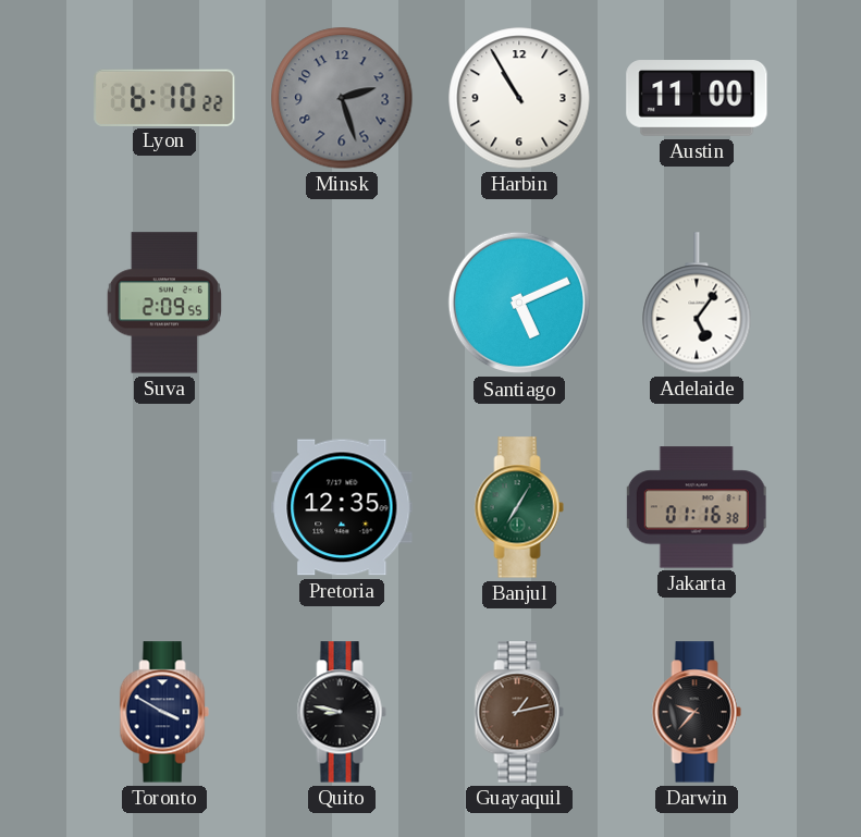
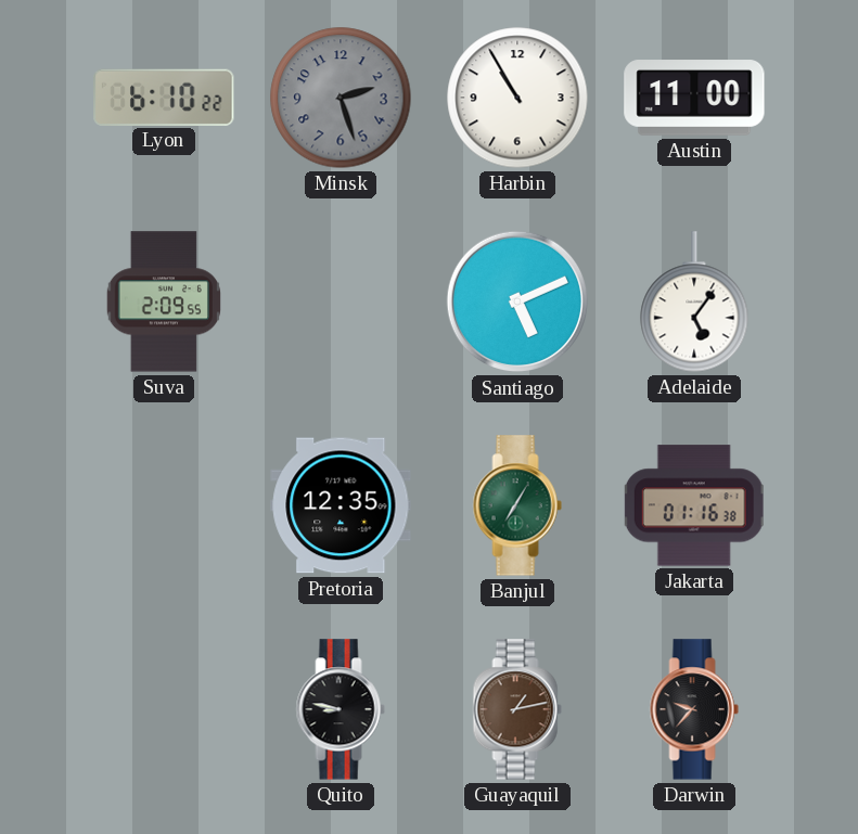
Toronto: 3:50 -> none
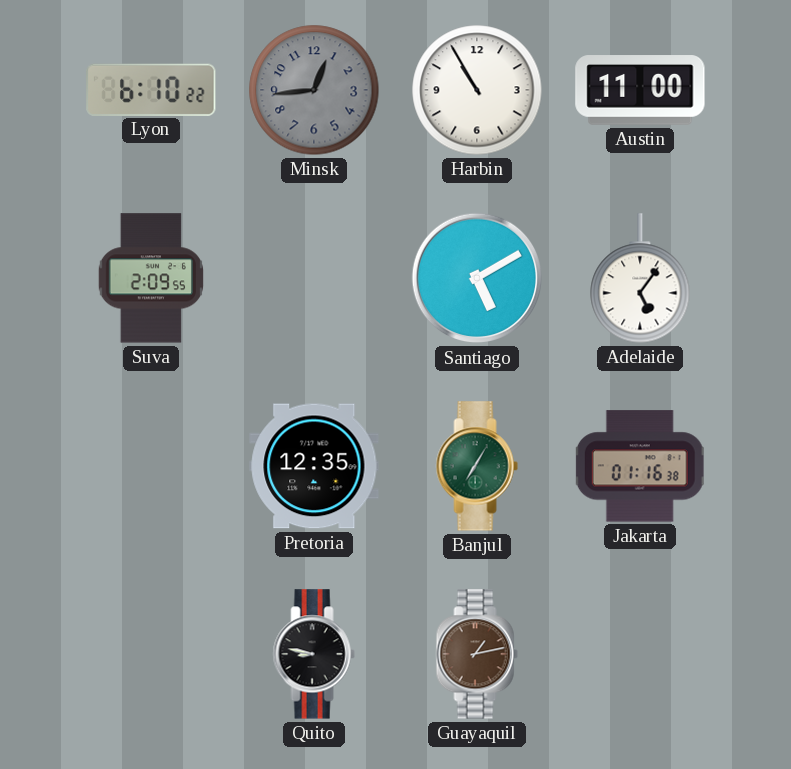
Minsk: 2:27 -> 12:44
Santiago: 5:11 -> 5:10
Darwin: 9:37 -> none
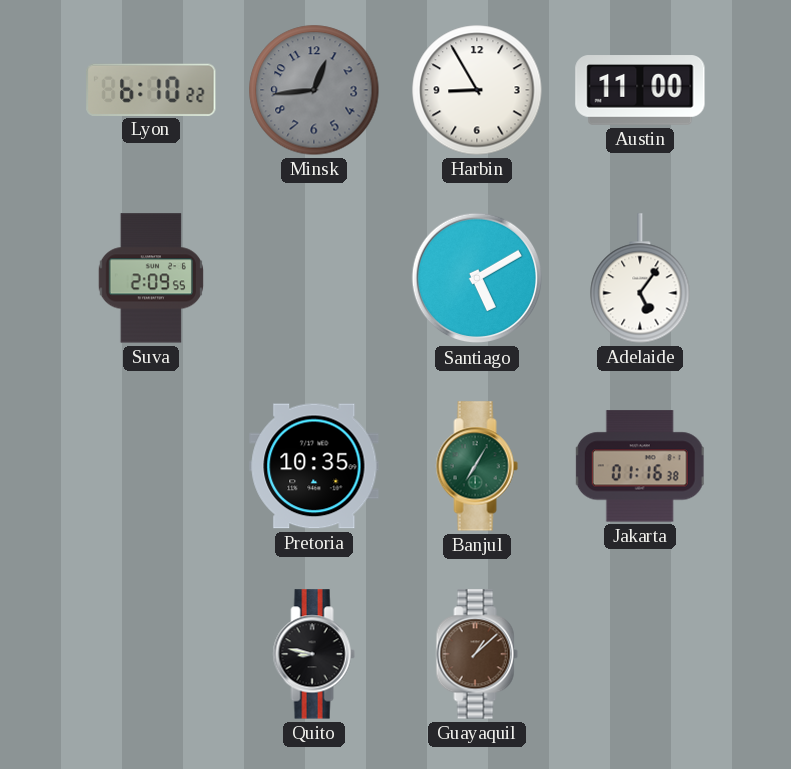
Harbin: 10:55 -> 8:55
Pretoria: 12:35 -> 10:35
Guayaquil: 1:13 -> 1:08
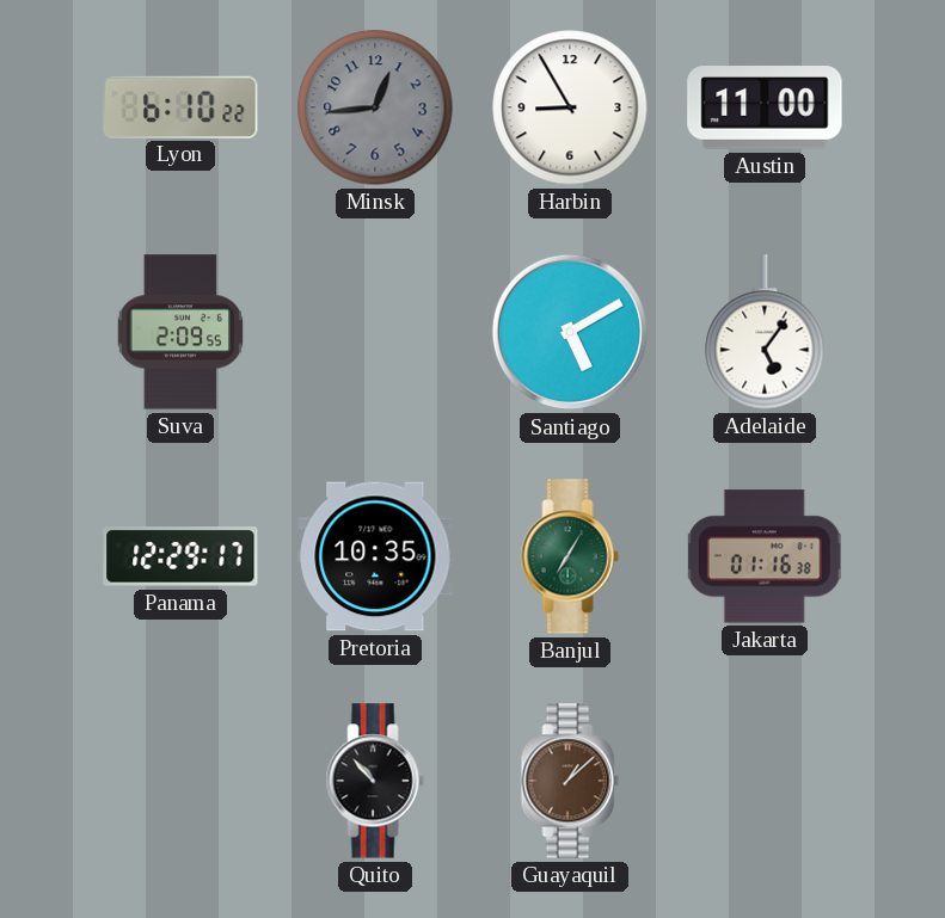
Panama: none -> 12:29
Quito: 8:47 -> 10:53
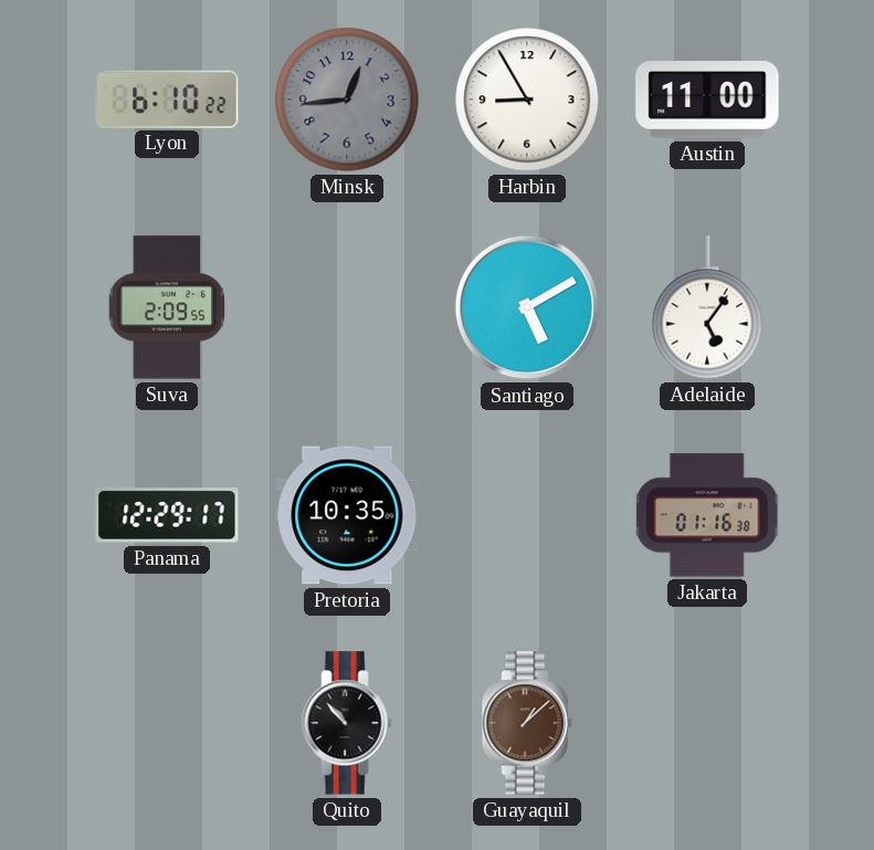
Banjul: 7:05 -> none
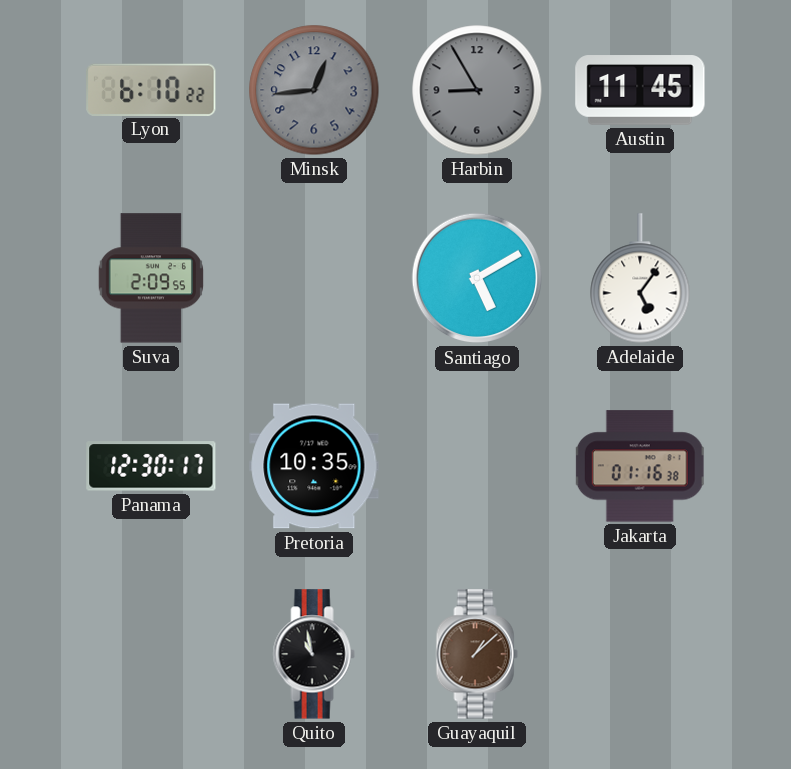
Harbin dial: white -> grey
Austin: 11:00 -> 11:45
Panama: 12:29 -> 12:30
Quito: 10:53 -> 10:58
